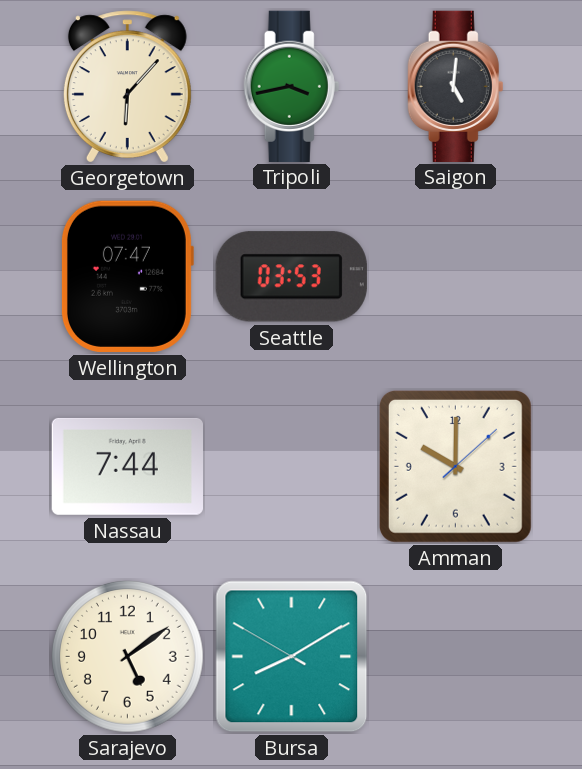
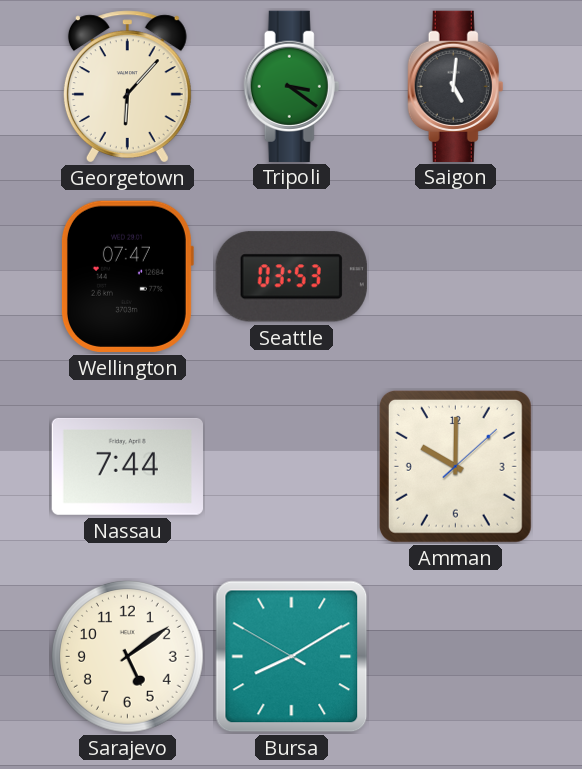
Tripoli: 3:43 -> 3:21
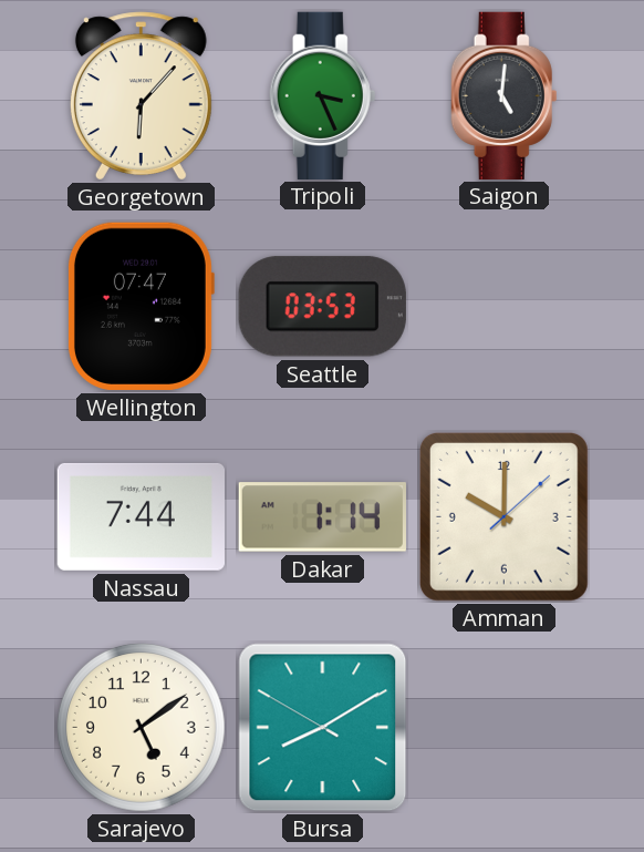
Tripoli: 3:21 -> 3:26
Dakar: none -> 1:14
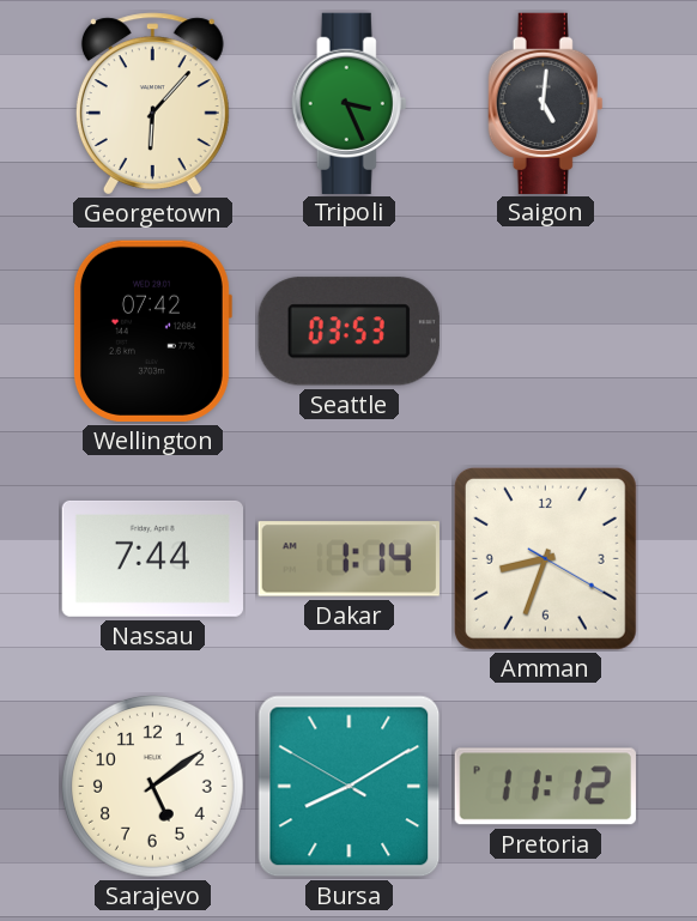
Wellington: 07:47 -> 07:42
Amman: 10:00 -> 8:33
Pretoria: none -> 11:12
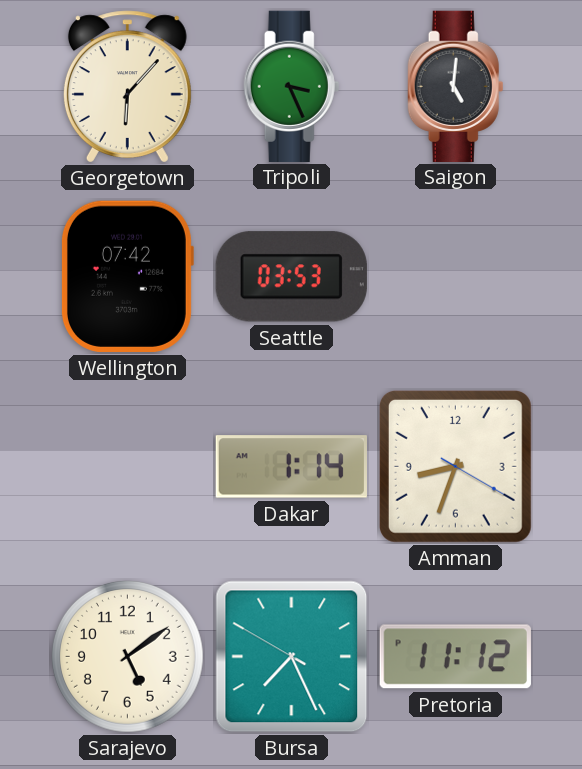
Nassau: 7:44 -> none
Bursa: 8:09 -> 7:25
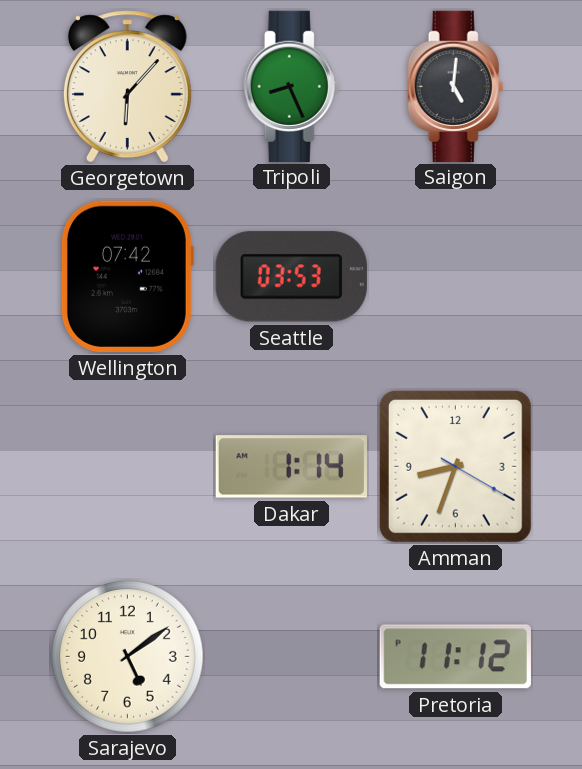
Tripoli: 3:26 -> 8:26
Bursa: 7:25 -> none
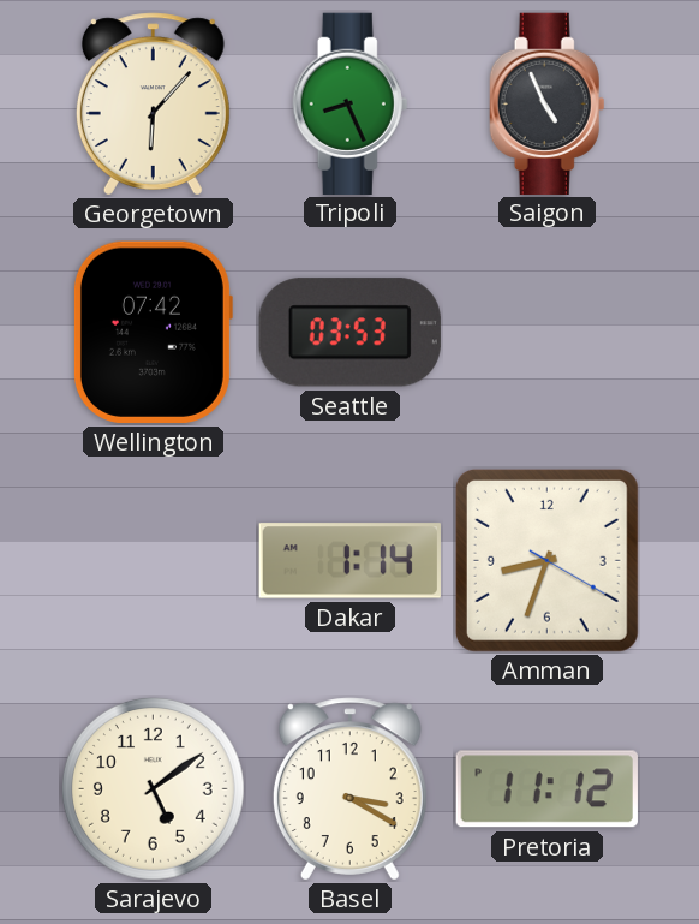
Saigon: 5:01 -> 4:56
Basel: none -> 3:20
